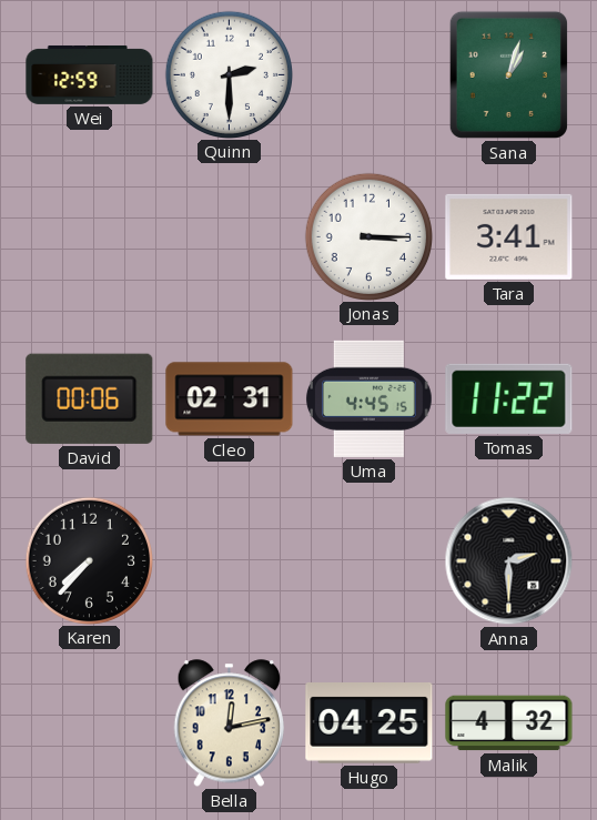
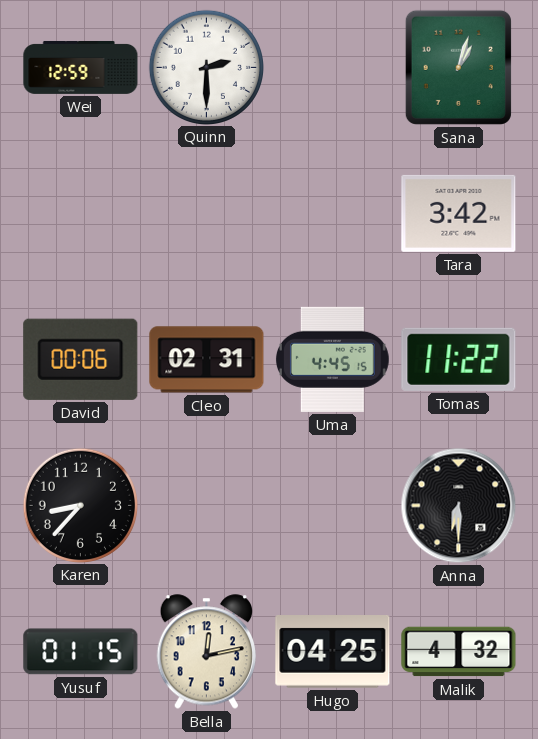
Jonas: 3:15 -> none
Tara: 3:41 -> 3:42
Karen: 7:37 -> 8:37
Anna: 2:30 -> 6:30
Yusuf: none -> 01:15
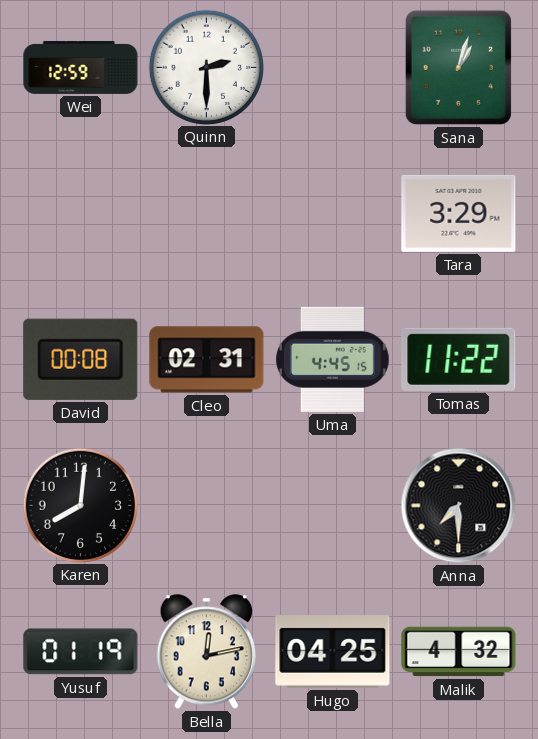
Tara: 3:42 -> 3:29
David: 00:06 -> 00:08
Karen: 8:37 -> 8:01
Anna: 6:30 -> 7:30
Yusuf: 01:15 -> 01:19
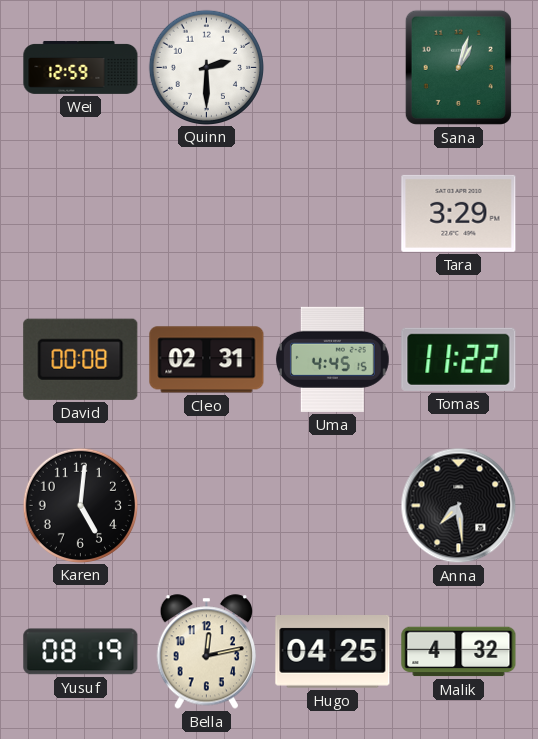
Karen: 8:01 -> 5:01
Anna: 7:30 -> 7:29
Yusuf: 01:19 -> 08:19
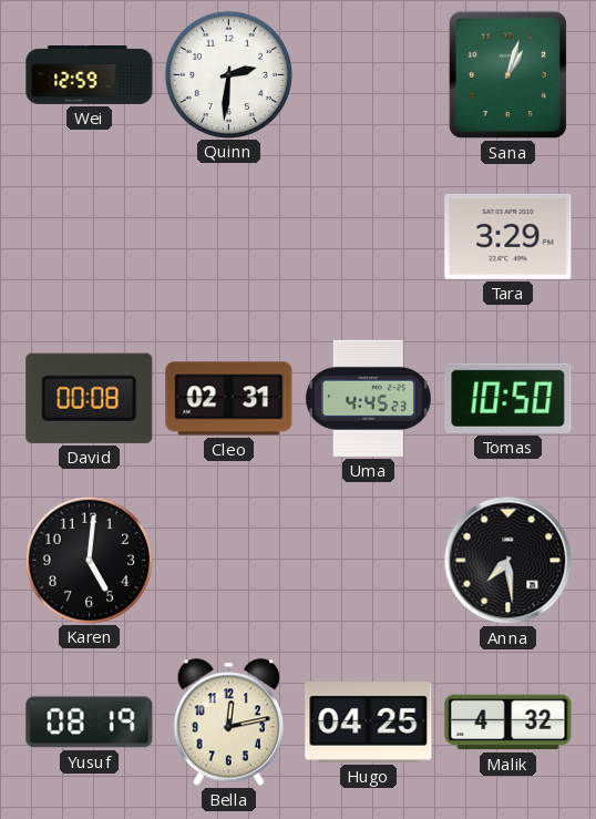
Quinn: 2:30 -> 2:31
Uma: 4:45:15 -> 4:45:23
Tomas: 11:22 -> 10:50
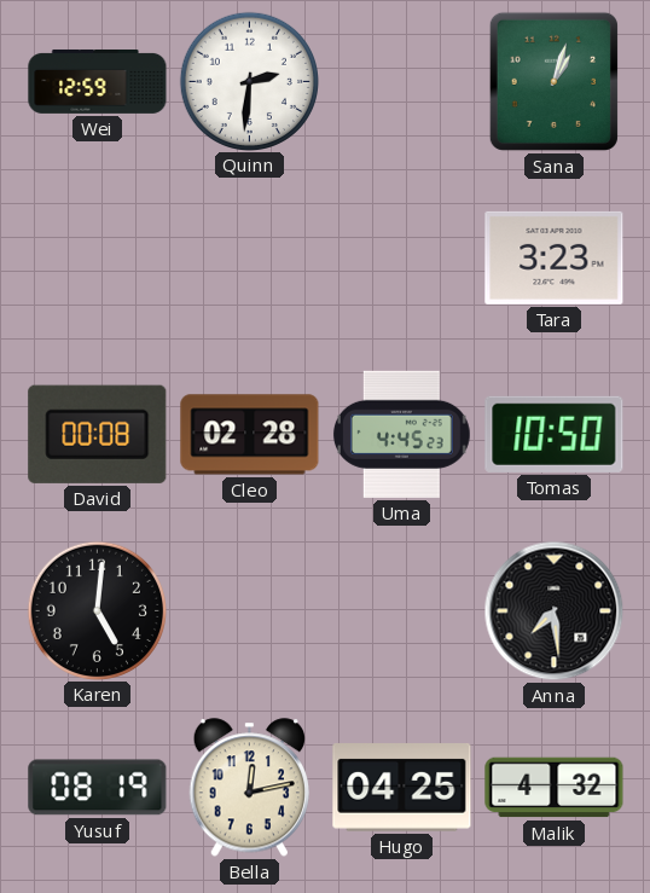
Tara: 3:29 -> 3:23
Cleo: 02:31 -> 02:28
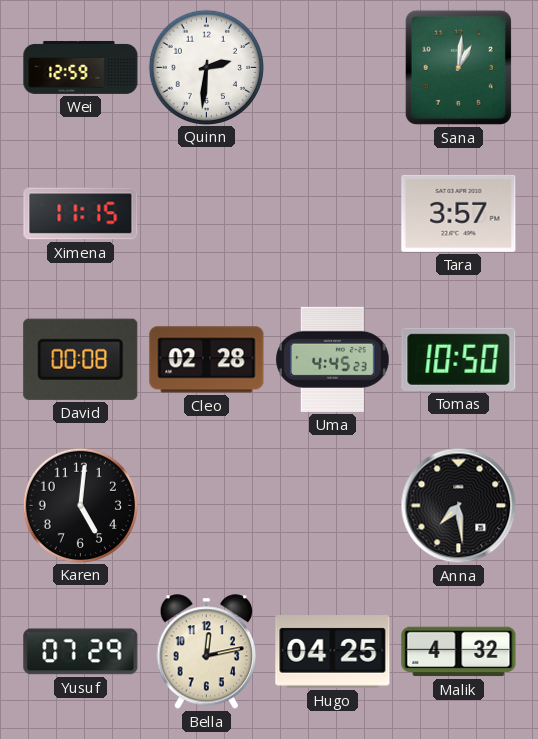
Sana: 1:03 -> 1:01
Ximena: none -> 11:15
Tara: 3:23 -> 3:57
Yusuf: 08:19 -> 07:29
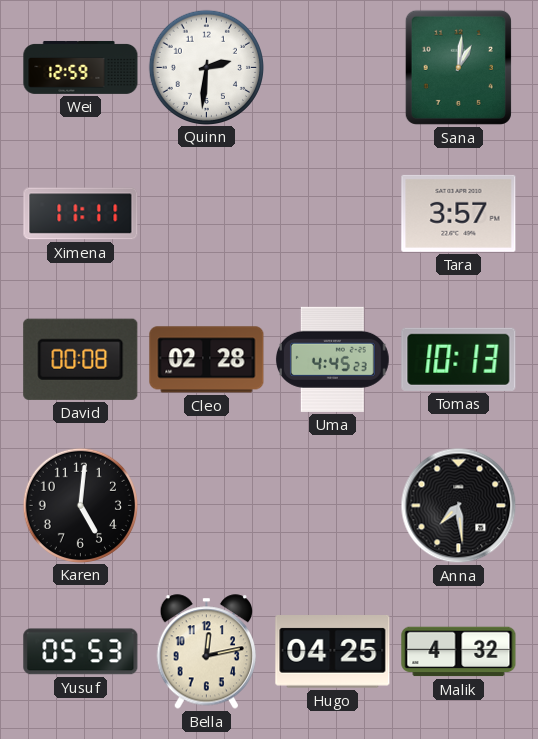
Ximena: 11:15 -> 11:11
Tomas: 10:50 -> 10:13
Yusuf: 07:29 -> 05:53
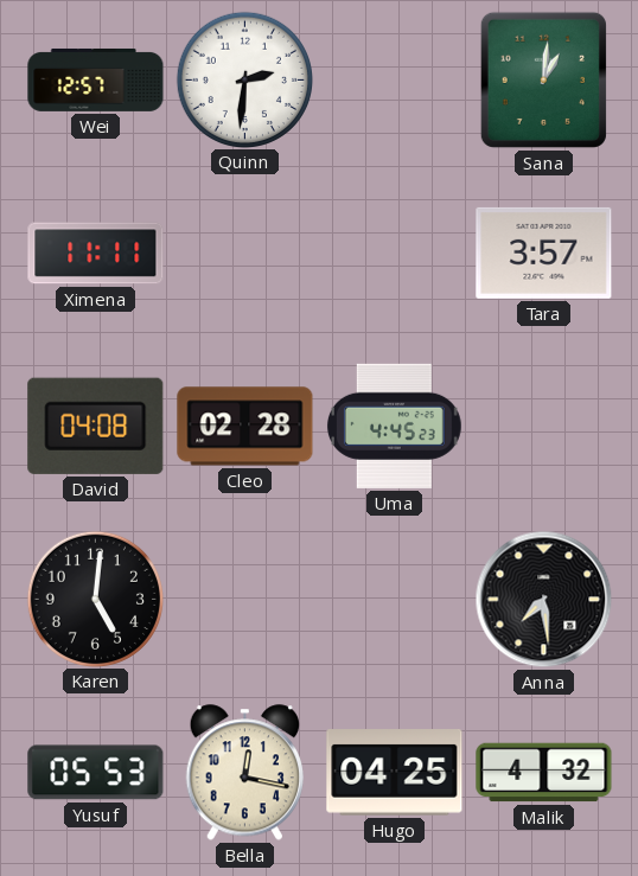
Wei: 12:59 -> 12:57
David: 00:08 -> 04:08
Tomas: 10:13 -> none
Bella: 12:13 -> 12:17
